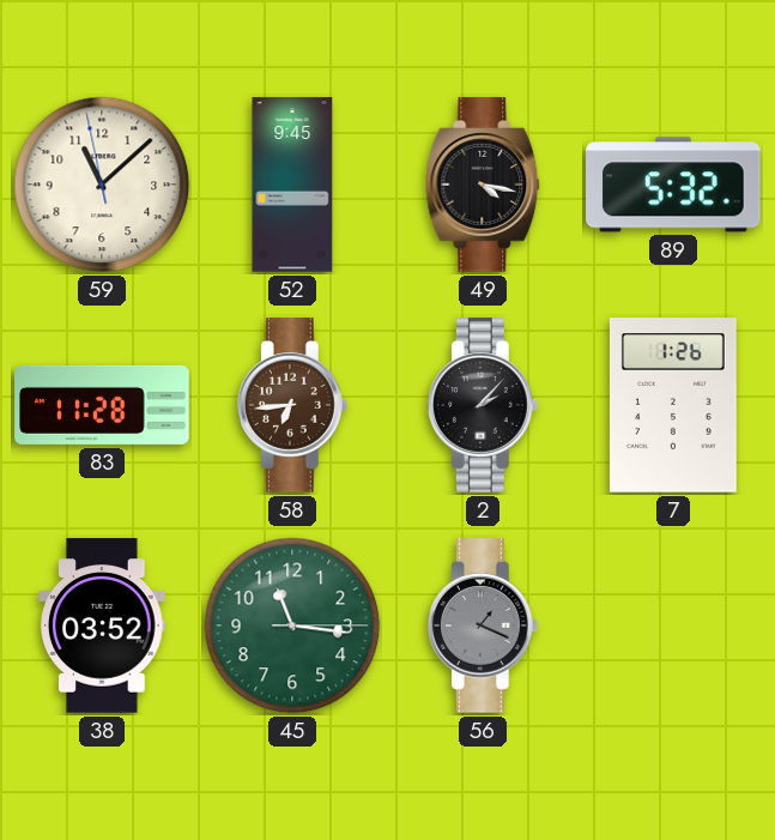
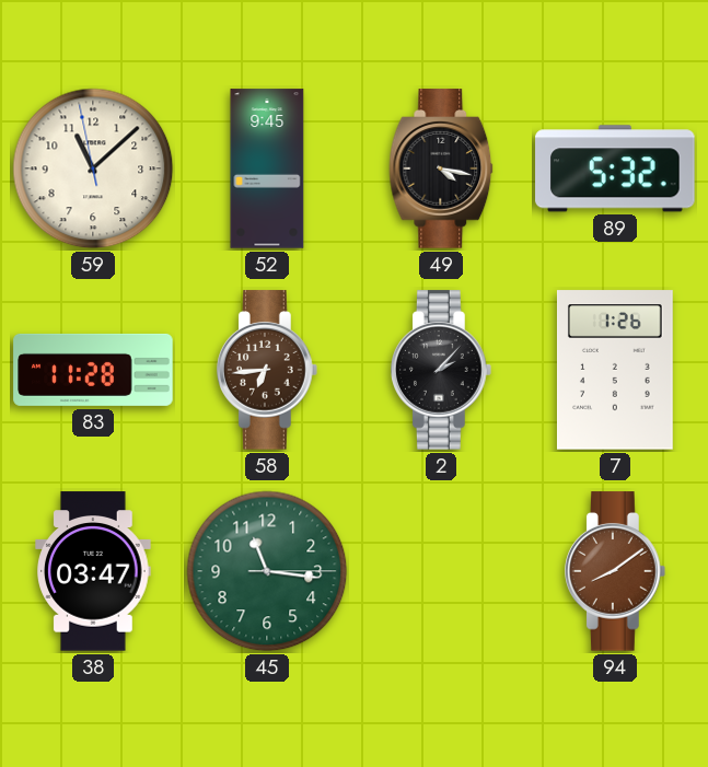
38: 03:52 -> 03:47
56: 1:19 -> none
94: none -> 8:09
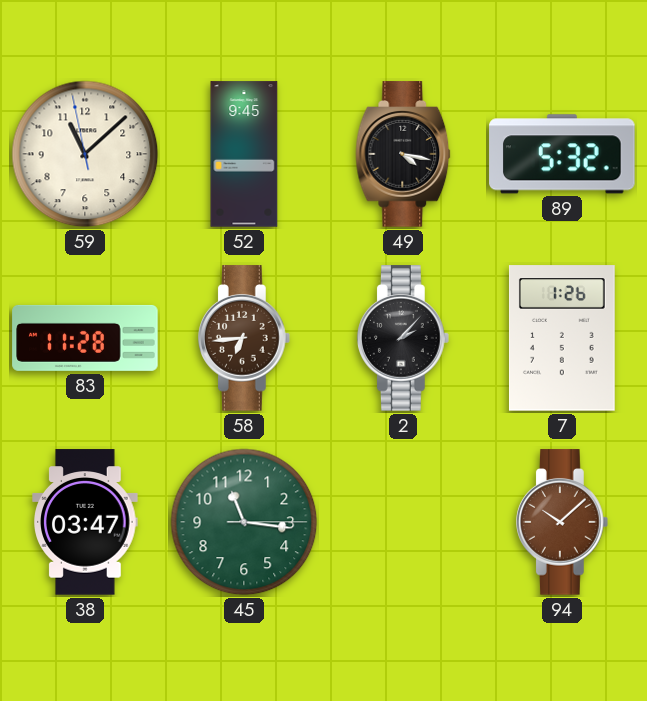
94: 8:09 -> 10:08
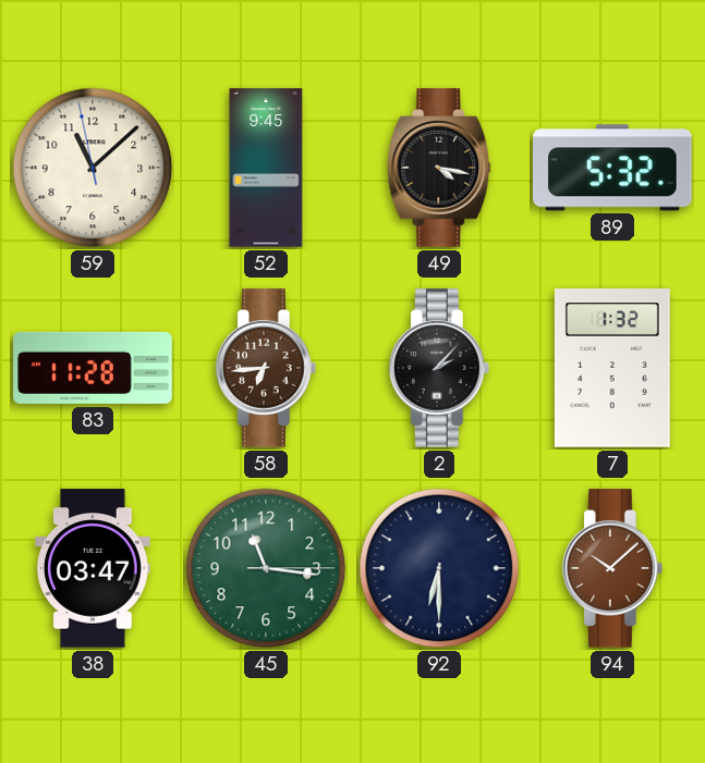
7: 1:26 -> 1:32
92: none -> 6:30
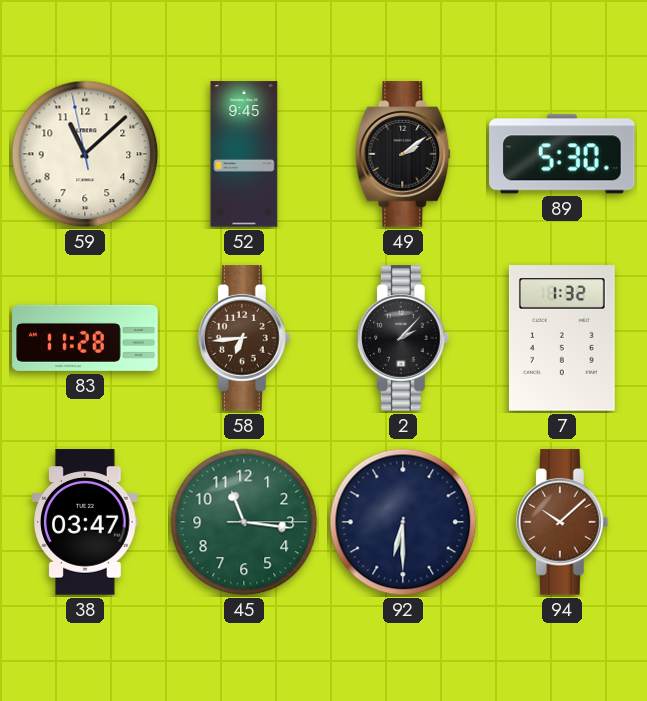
49: 4:17 -> 2:09
89: 5:32 -> 5:30
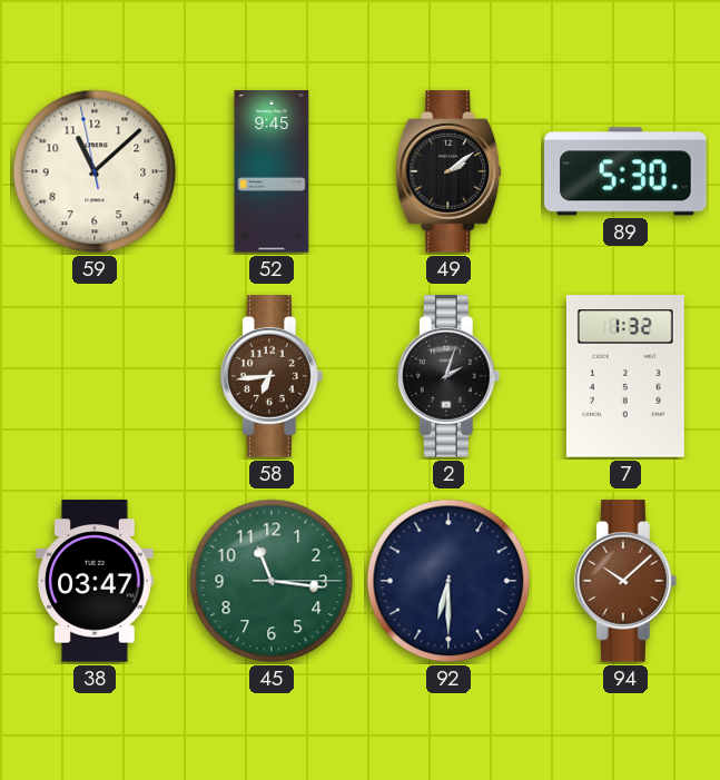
83: 11:28 -> none
2: 2:07 -> 2:03
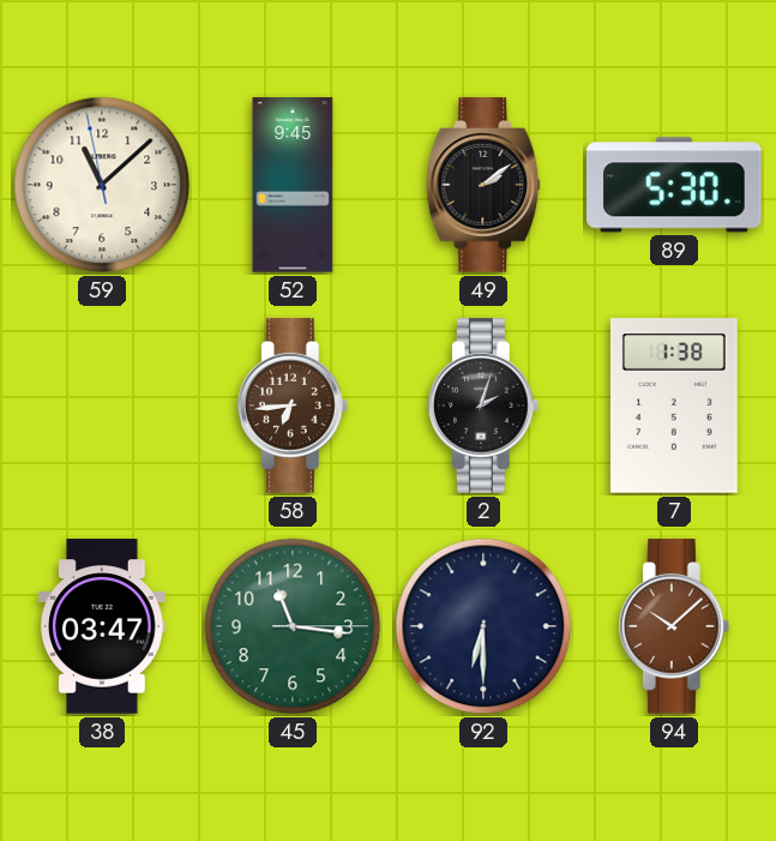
7: 1:32 -> 1:38
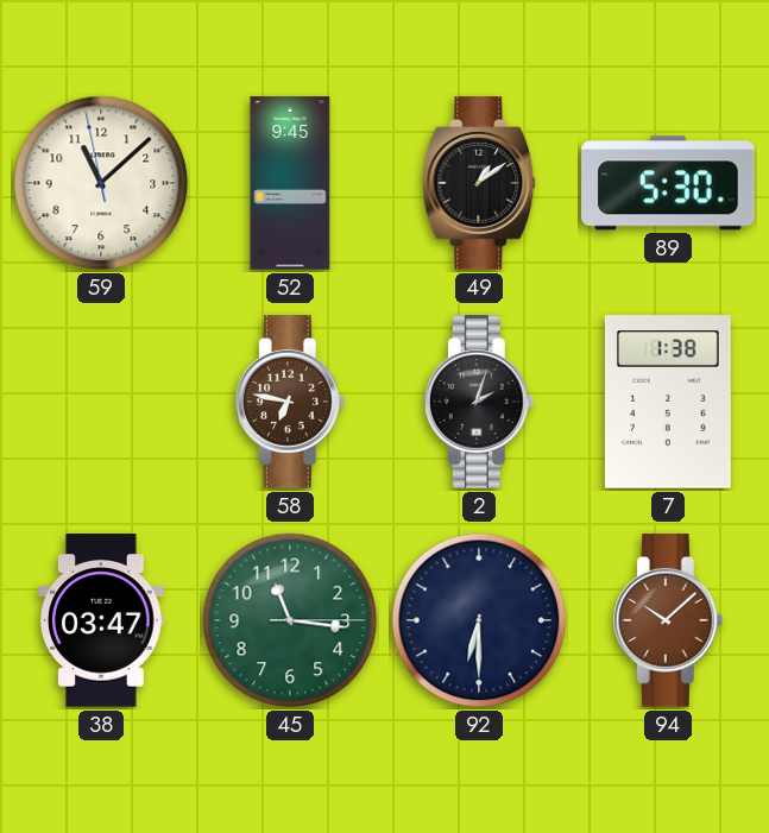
49: 2:09 -> 1:09
58: 6:44 -> 6:47
